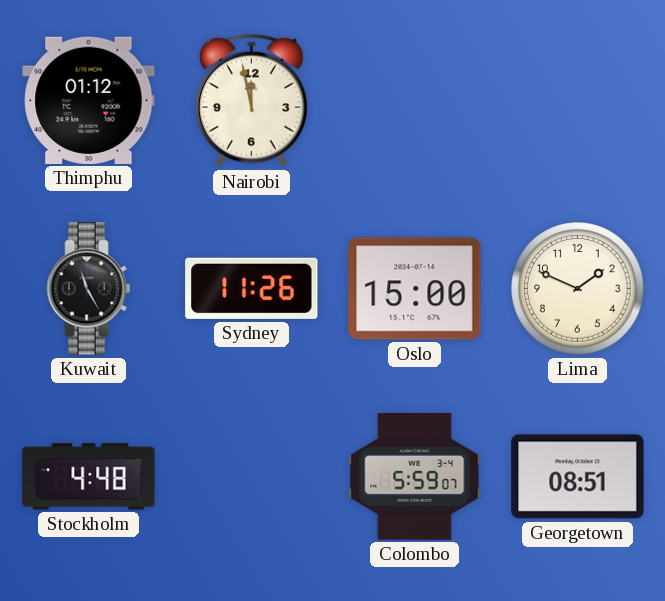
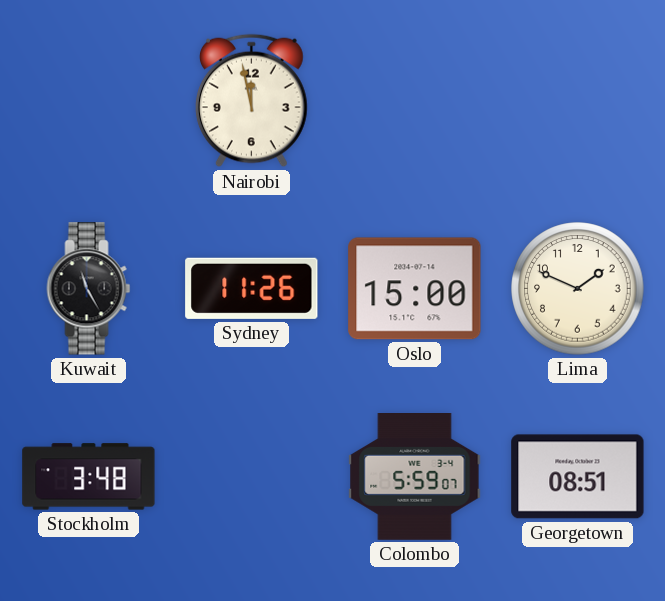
Thimphu: 01:12 -> none
Stockholm: 4:48 -> 3:48
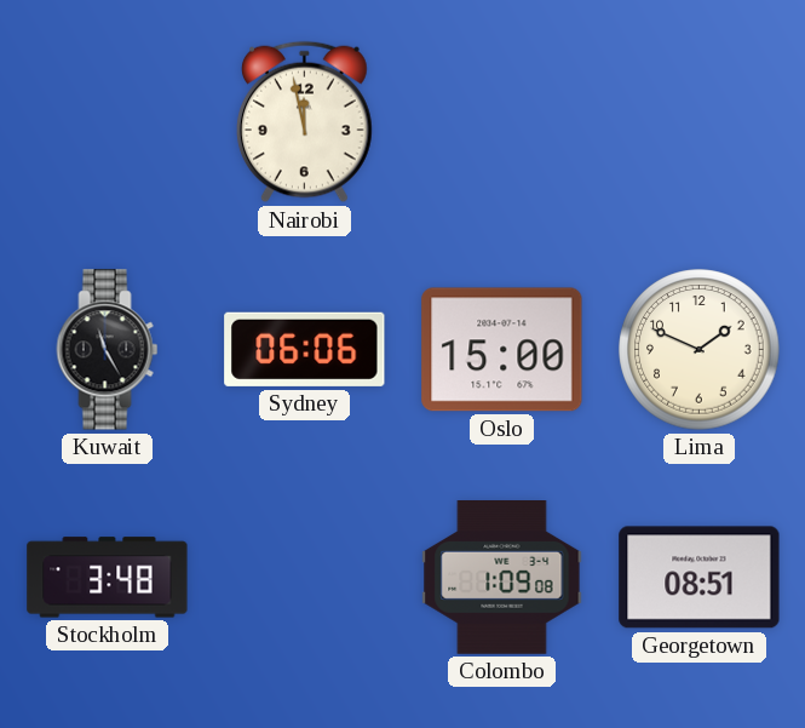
Sydney: 11:26 -> 06:06
Colombo: 5:59 -> 1:09
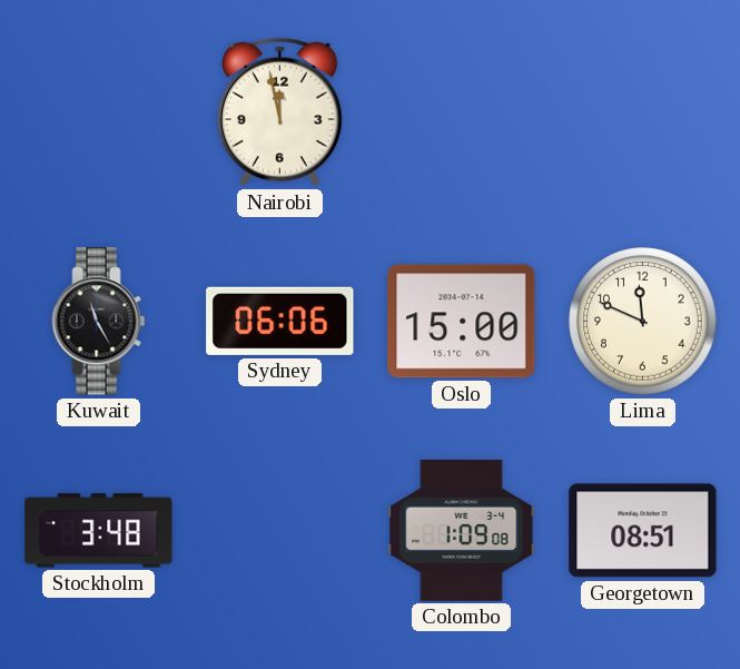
Lima: 1:49 -> 11:49
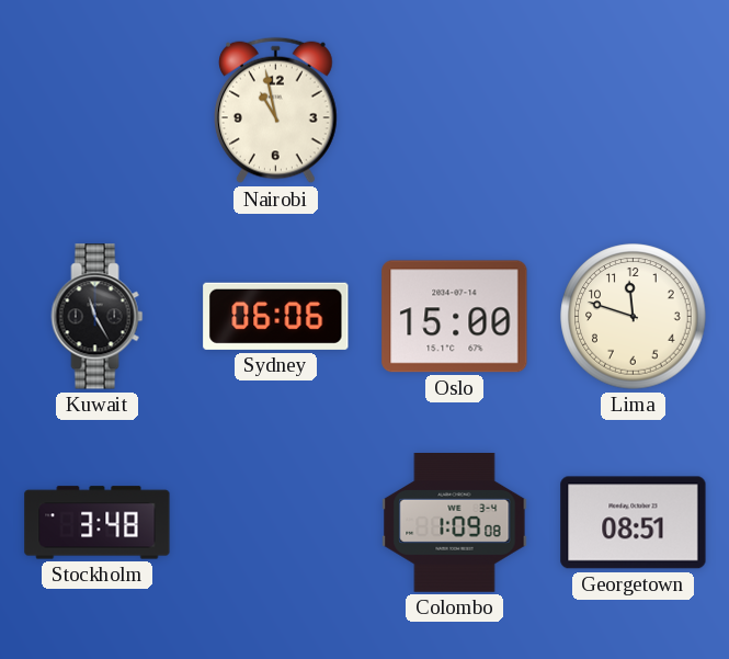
Nairobi: 11:58 -> 10:58
Lima: 11:49 -> 11:48
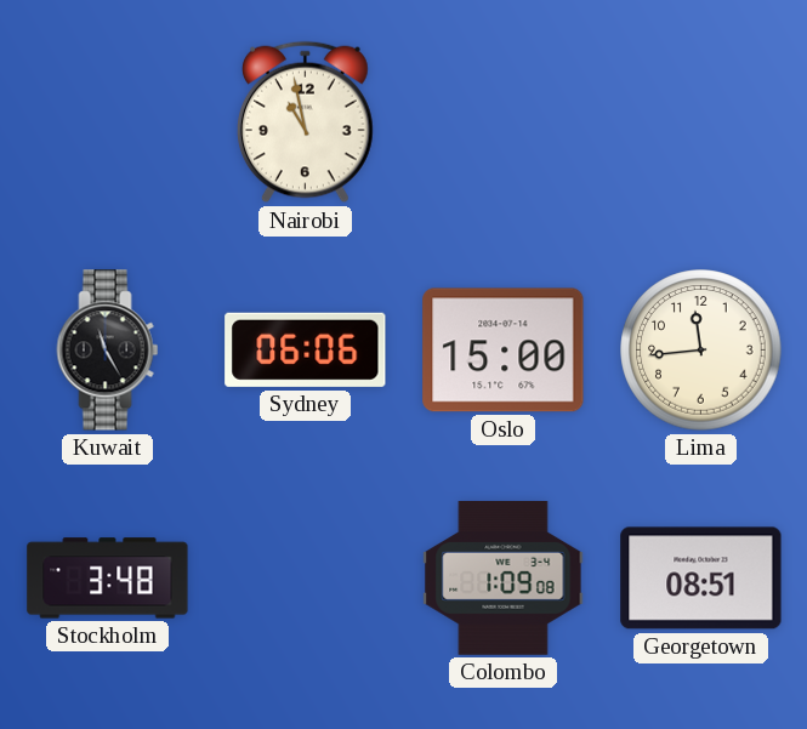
Lima: 11:48 -> 11:44
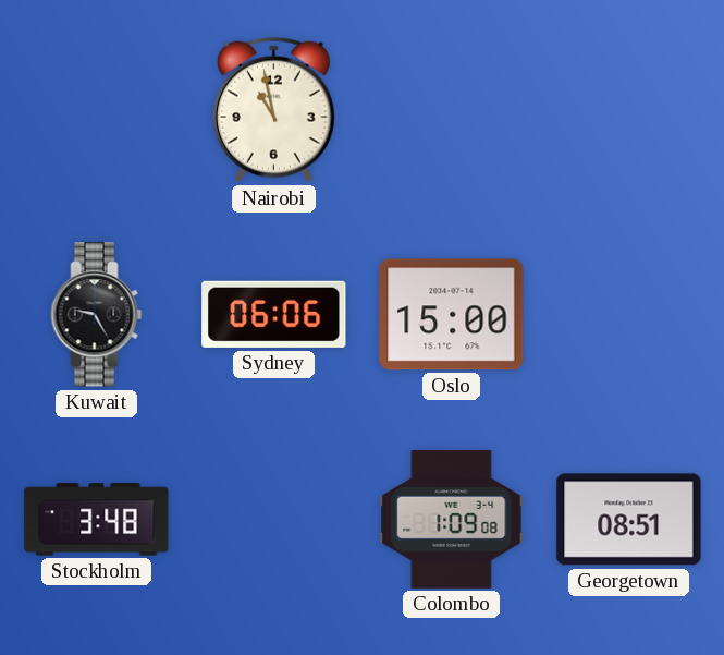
Kuwait: 11:25 -> 9:25
Lima: 11:44 -> none
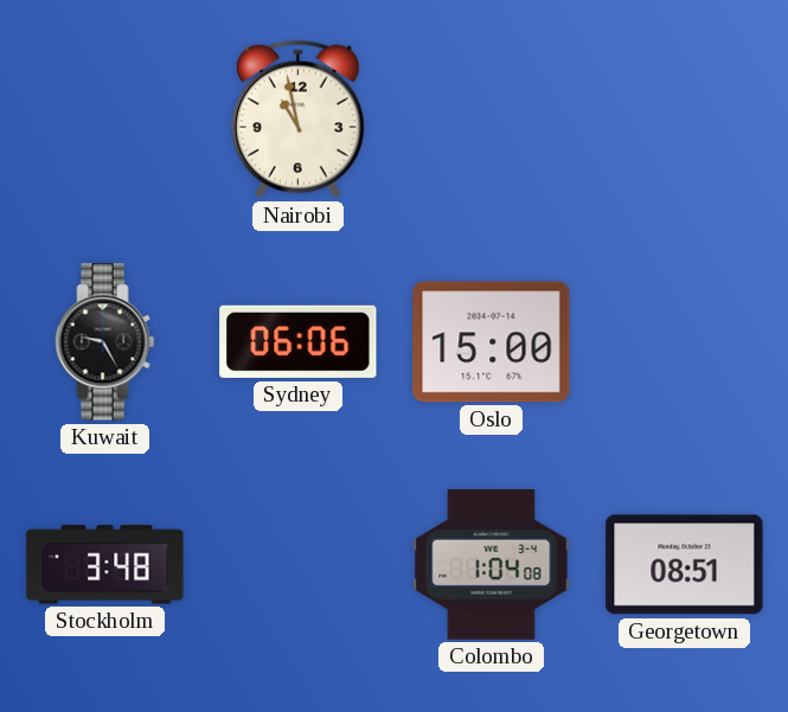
Colombo: 1:09 -> 1:04
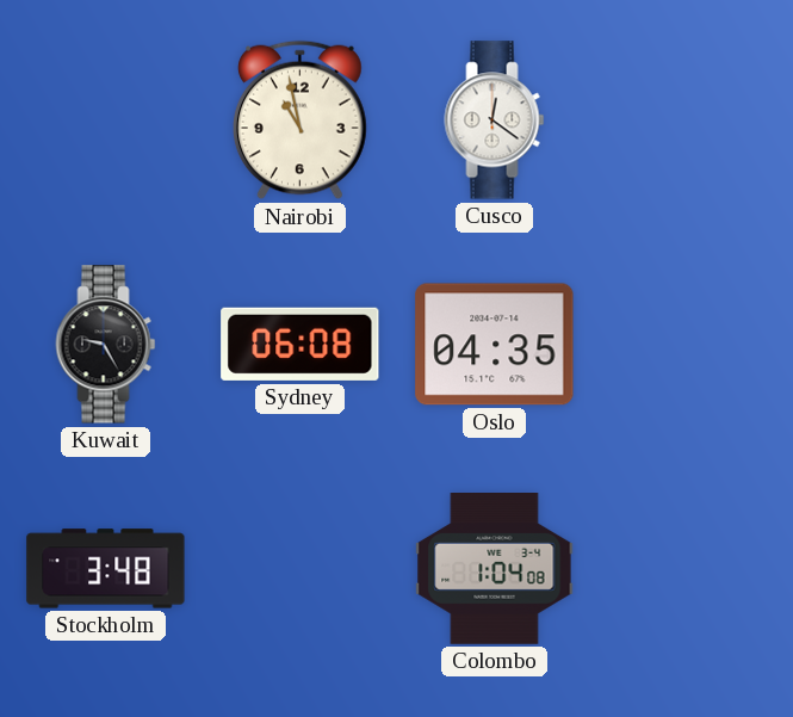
Cusco: none -> 12:21
Sydney: 06:06 -> 06:08
Oslo: 15:00 -> 04:35
Georgetown: 08:51 -> none
